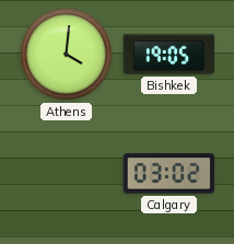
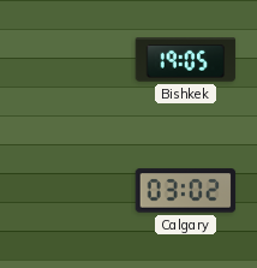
Athens: 4:01 -> none
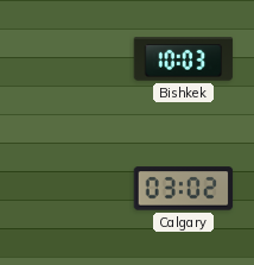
Bishkek: 19:05 -> 10:03
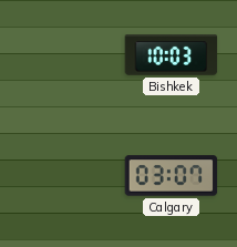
Calgary: 03:02 -> 03:07
